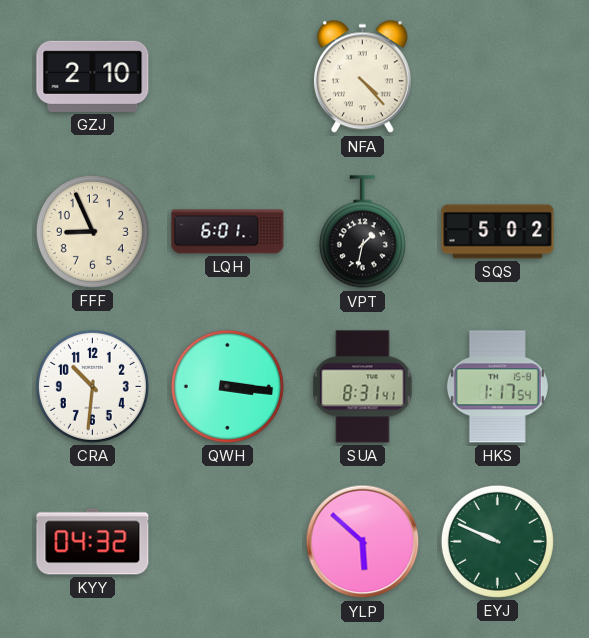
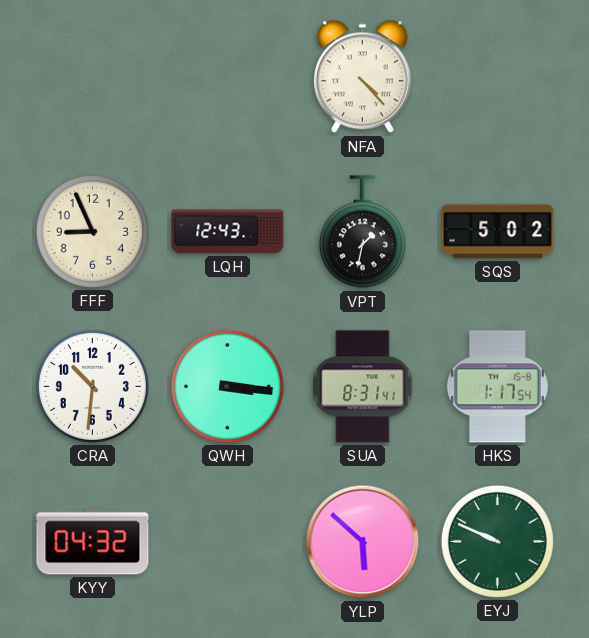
GZJ: 2:10 -> none
LQH: 6:01 -> 12:43
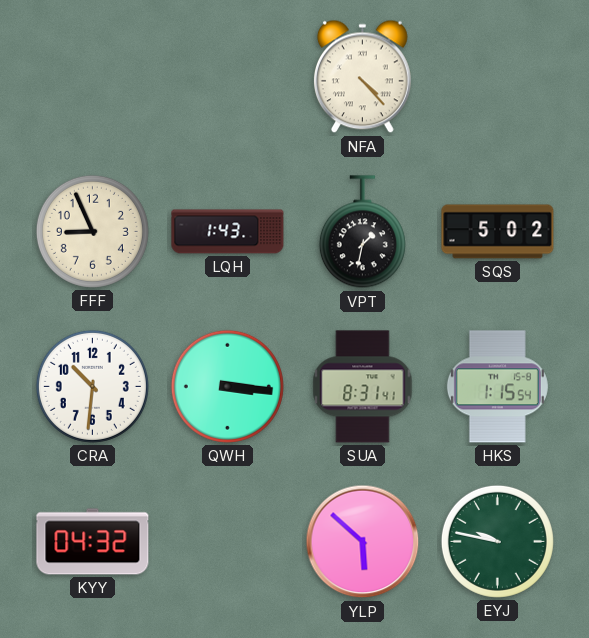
LQH: 12:43 -> 1:43
HKS: 1:17 -> 1:15
EYJ: 9:49 -> 9:47
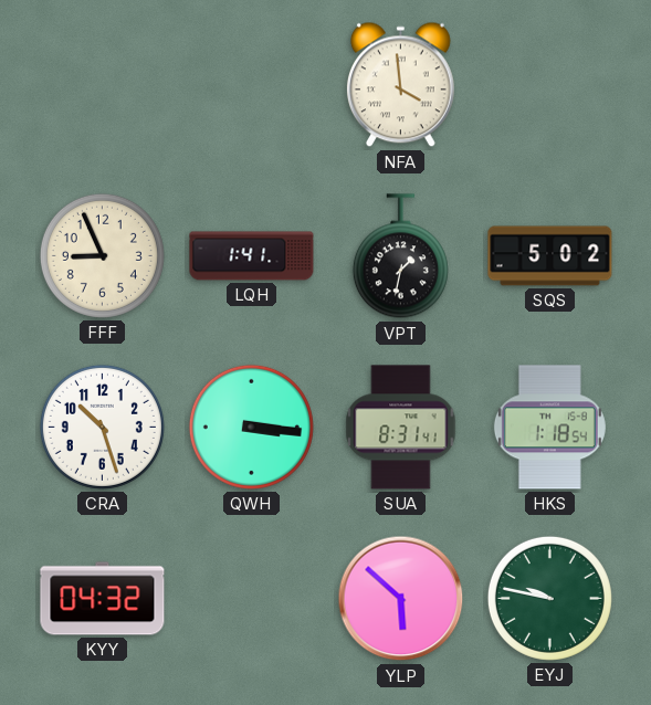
NFA: 4:23 -> 3:59
LQH: 1:43 -> 1:41
CRA: 10:31 -> 10:27
HKS: 1:15 -> 1:18
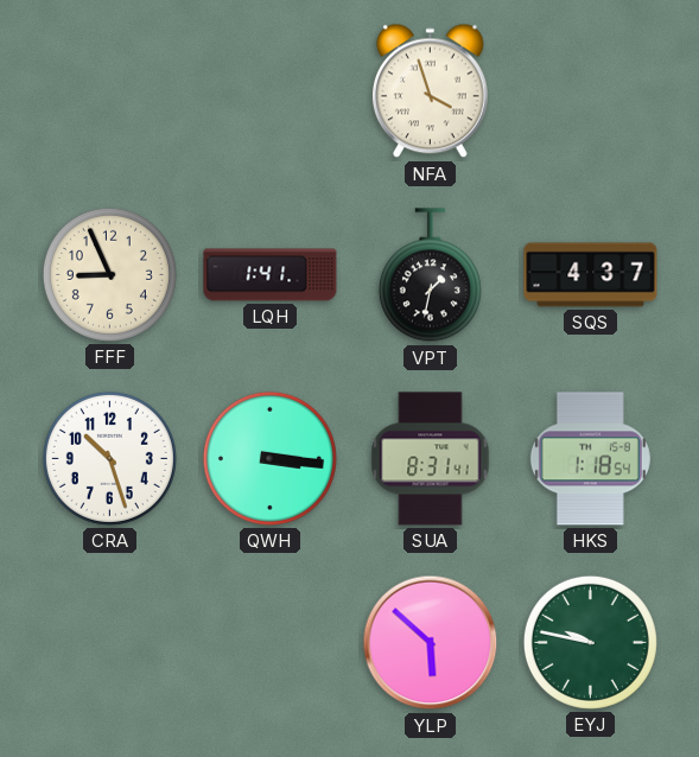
NFA: 3:59 -> 3:57
SQS: 5:02 -> 4:37
KYY: 04:32 -> none
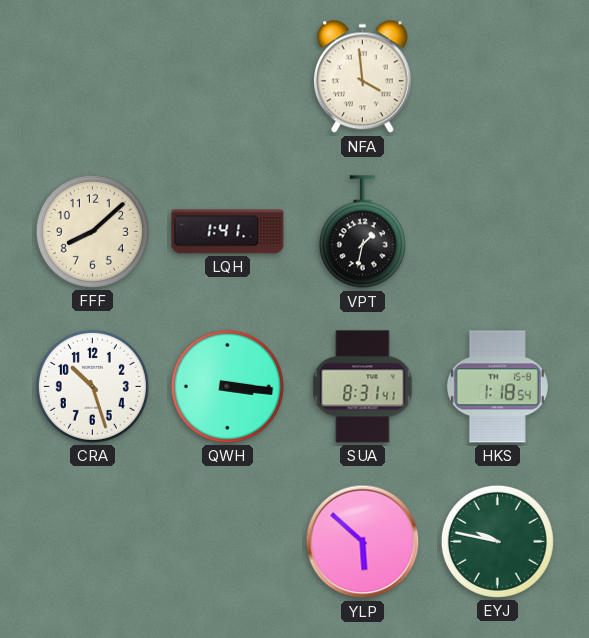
NFA: 3:57 -> 3:59
FFF: 8:56 -> 8:08
SQS: 4:37 -> none
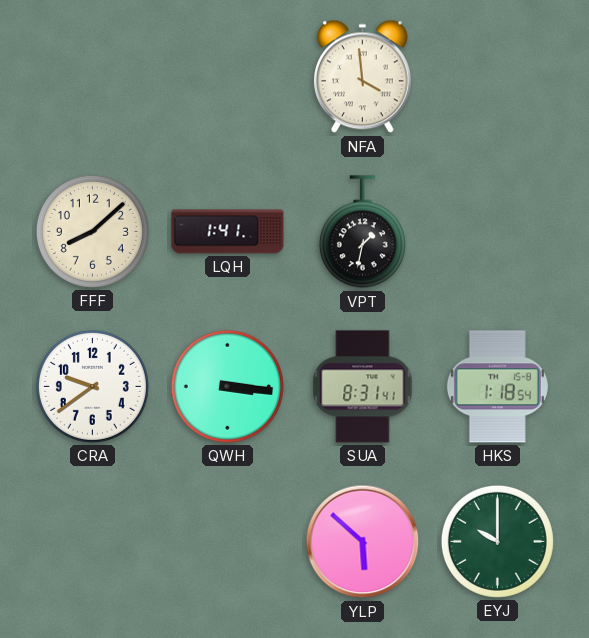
CRA: 10:27 -> 9:39
EYJ: 9:47 -> 10:00
